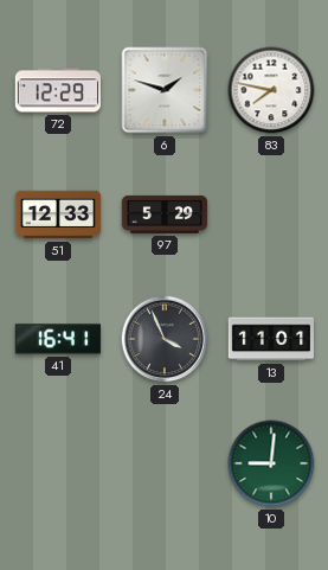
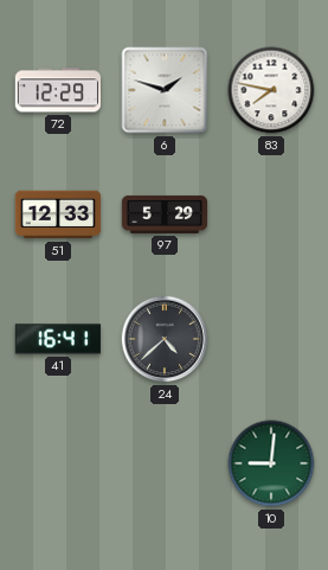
24: 3:56 -> 4:38
13: 11:01 -> none
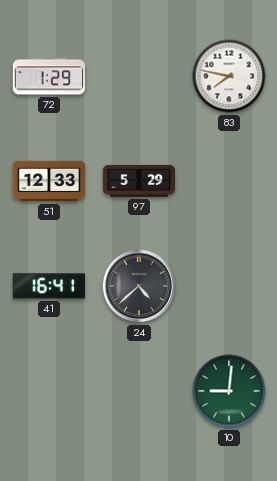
72: 12:29 -> 1:29
6: 1:48 -> none
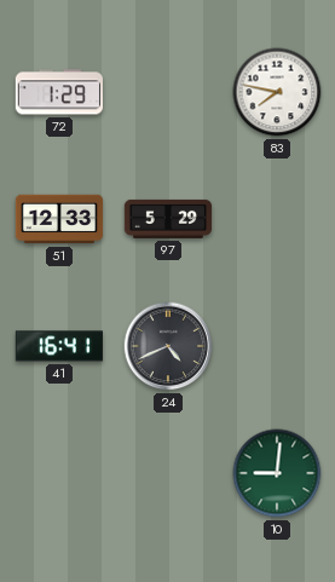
24: 4:38 -> 4:41
